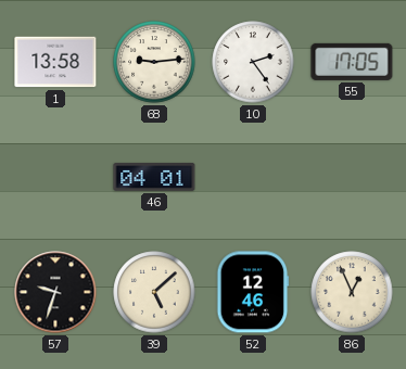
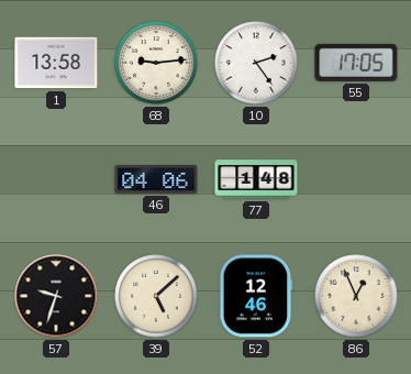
46: 04:01 -> 04:06
77: none -> 1:48
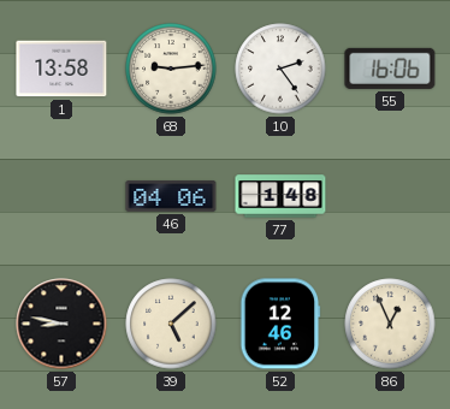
55: 17:05 -> 16:06
57: 9:33 -> 8:47
